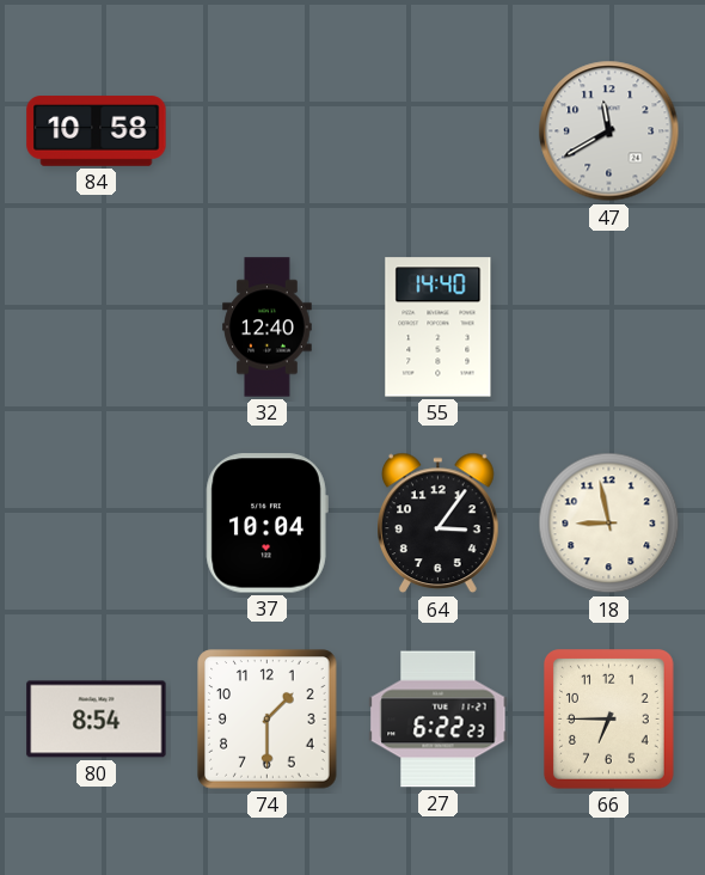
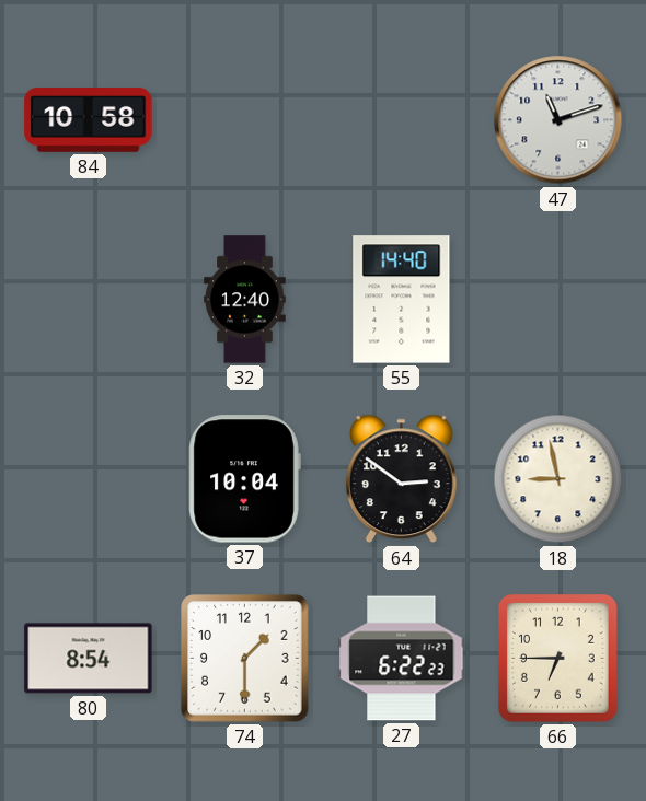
47: 11:40 -> 11:12
64: 3:06 -> 2:51
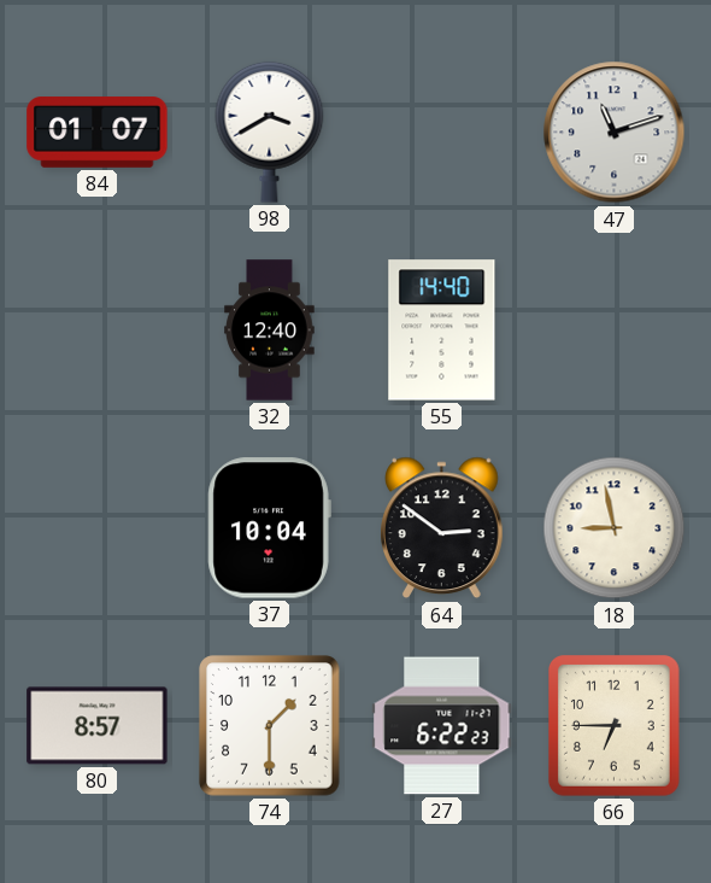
84: 10:58 -> 01:07
98: none -> 3:40
80: 8:54 -> 8:57
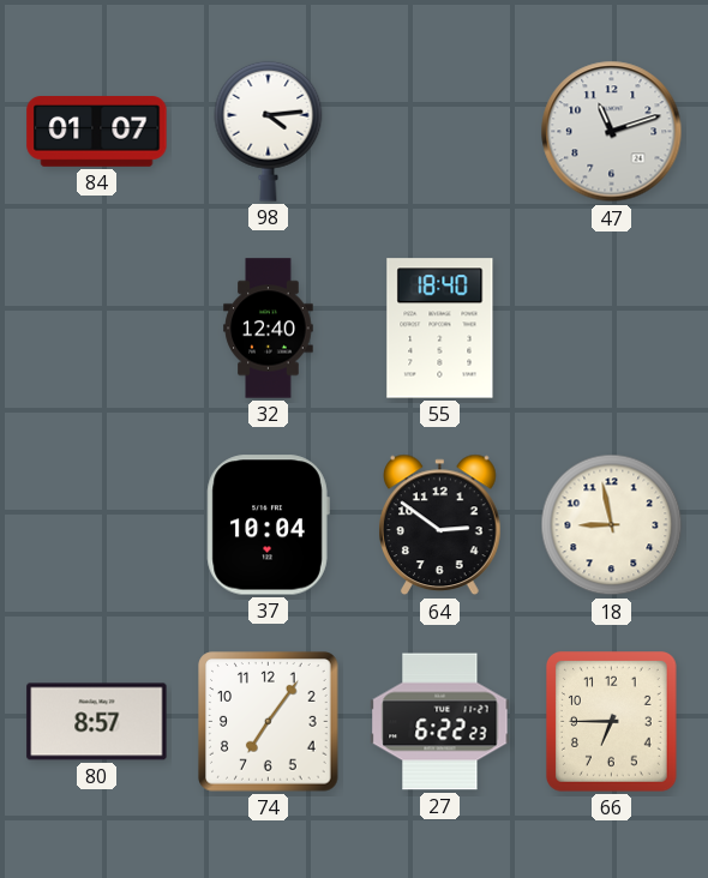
98: 3:40 -> 4:14
55: 14:40 -> 18:40
74: 1:30 -> 7:06
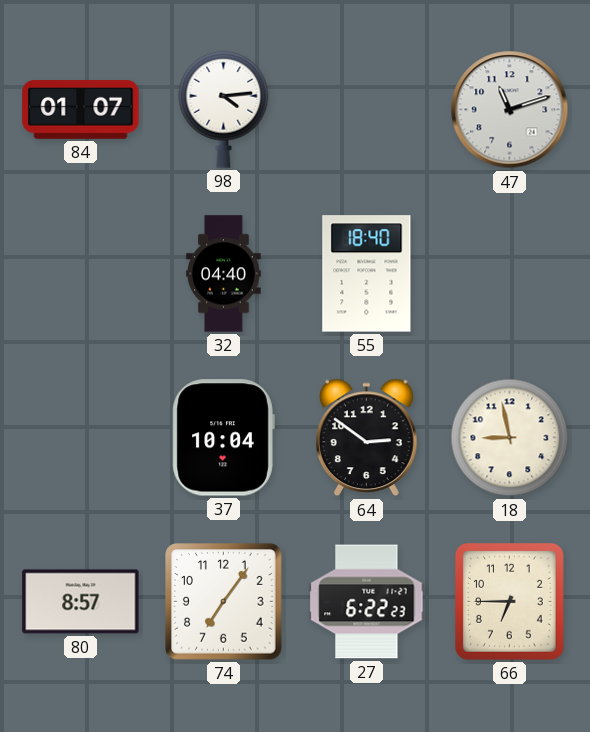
32: 12:40 -> 04:40
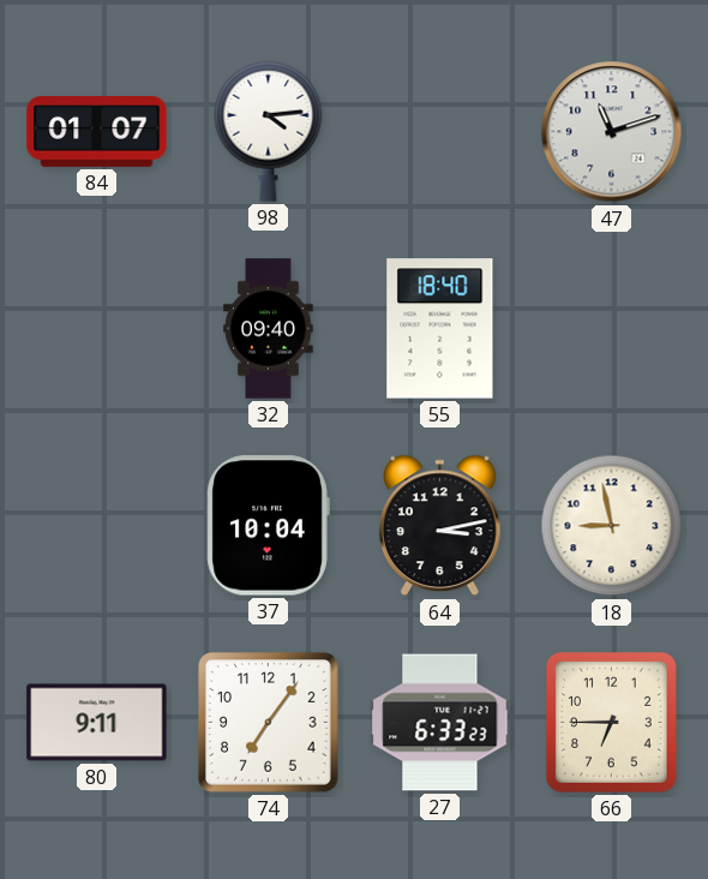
32: 04:40 -> 09:40
64: 2:51 -> 3:13
80: 8:57 -> 9:11
27: 6:22 -> 6:33
